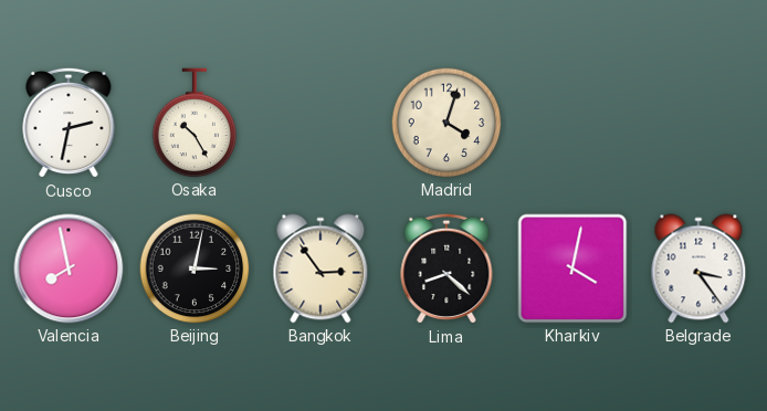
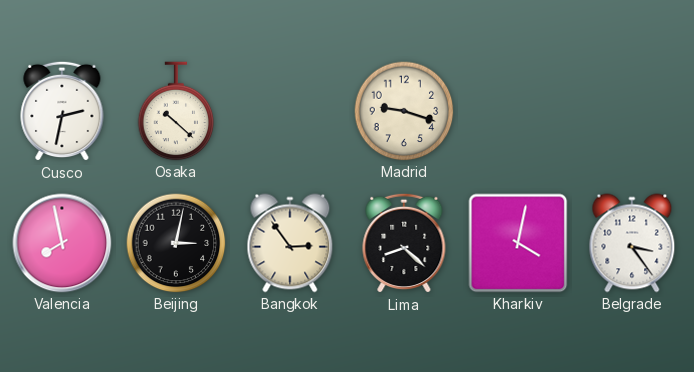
Osaka: 10:25 -> 10:22
Madrid: 4:03 -> 9:18
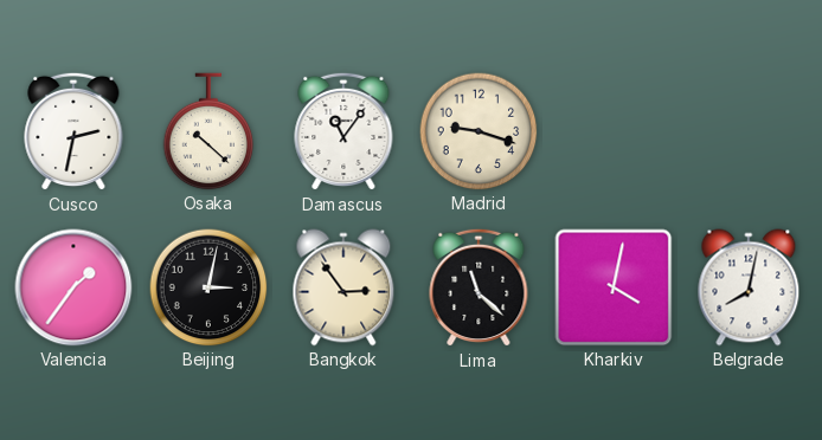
Damascus: none -> 11:06
Valencia: 7:58 -> 1:36
Lima: 8:22 -> 11:22
Belgrade: 3:24 -> 8:02
